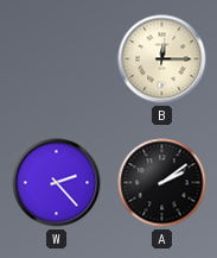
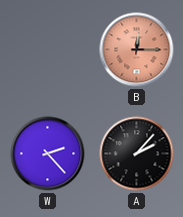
B dial: cream -> salmon
A: 2:09 -> 2:07
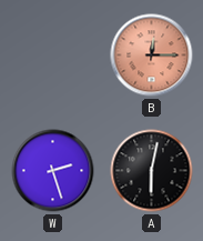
W: 2:23 -> 2:27
A: 2:07 -> 6:02
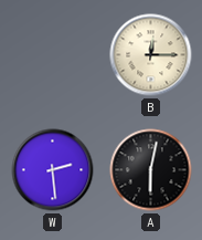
B dial: salmon -> cream
W: 2:27 -> 2:29
